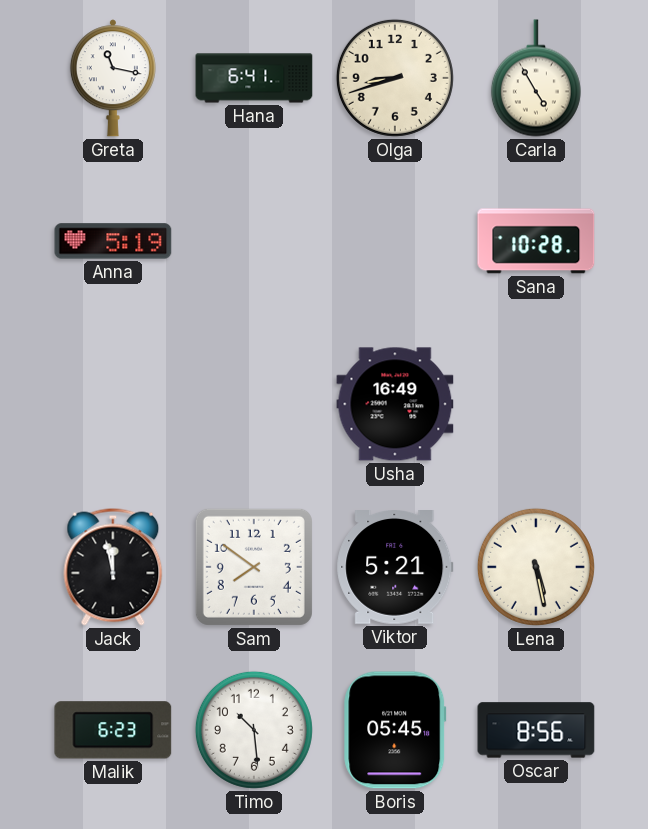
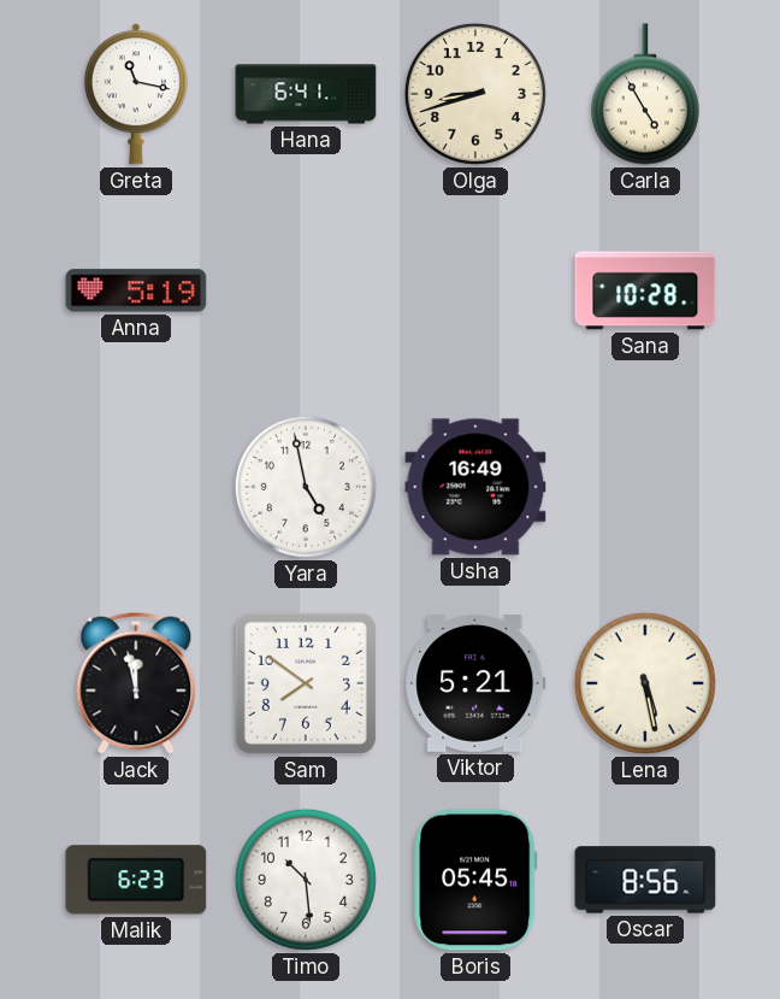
Yara: none -> 4:58
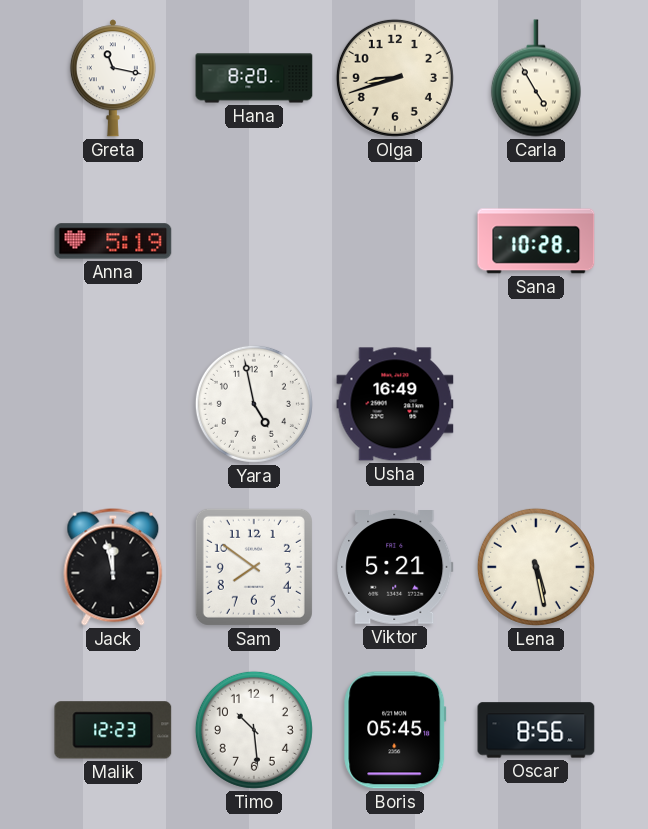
Hana: 6:41 -> 8:20
Malik: 6:23 -> 12:23
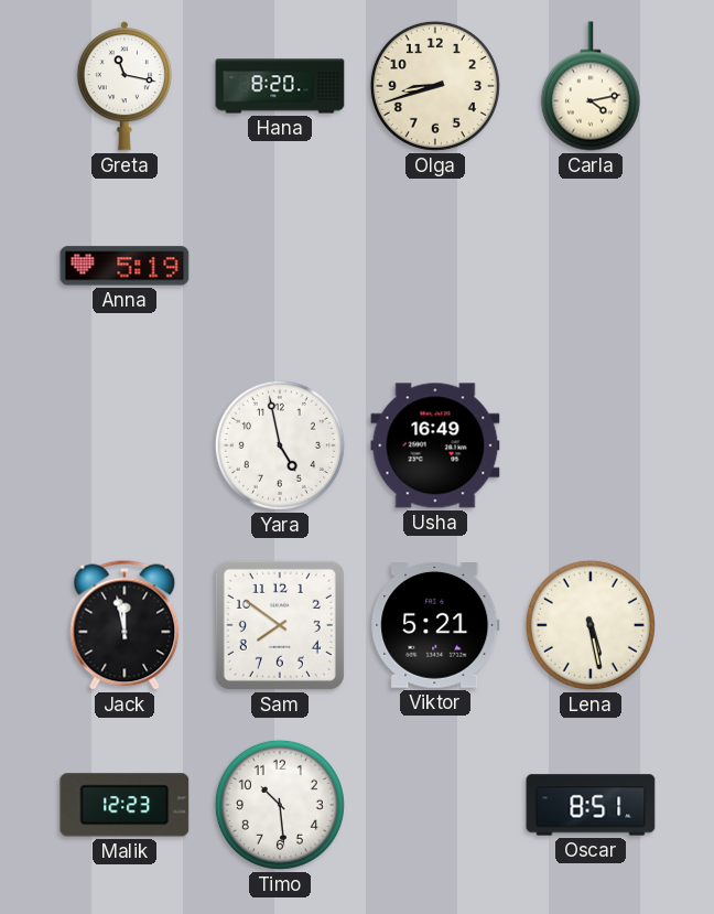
Carla: 4:55 -> 4:13
Sana: 10:28 -> none
Boris: 05:45 -> none
Oscar: 8:56 -> 8:51
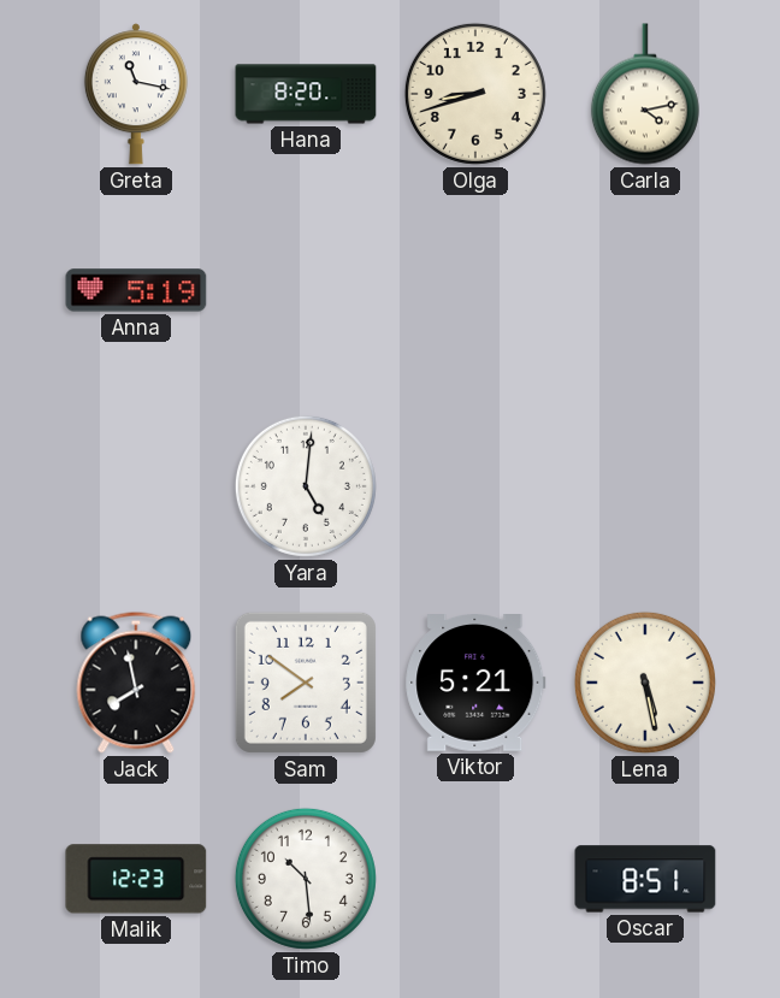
Yara: 4:58 -> 5:01
Usha: 16:49 -> none
Jack: 11:58 -> 7:58
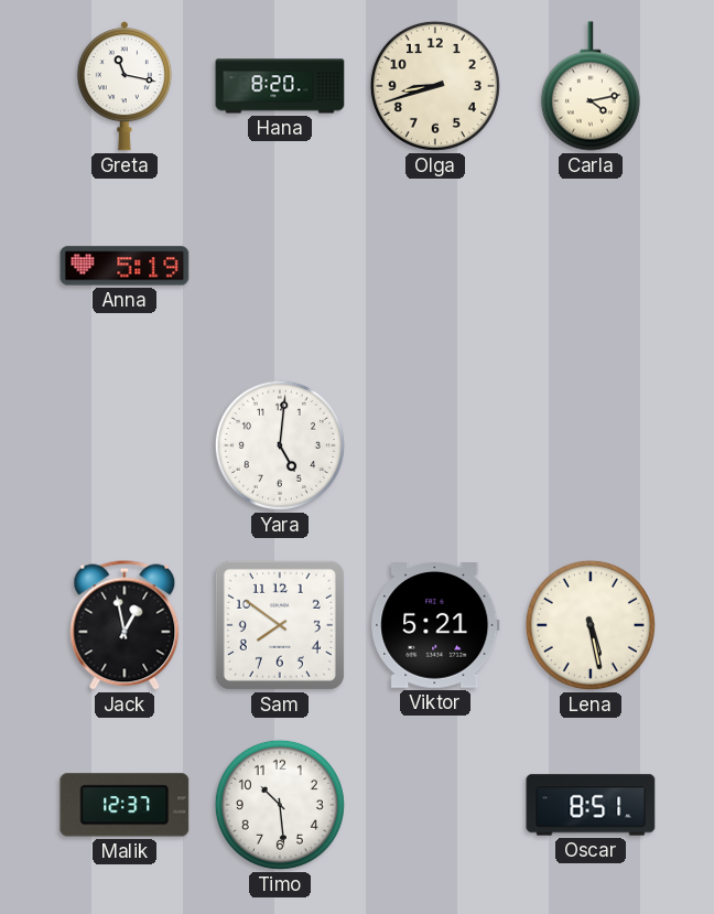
Jack: 7:58 -> 12:58
Malik: 12:23 -> 12:37
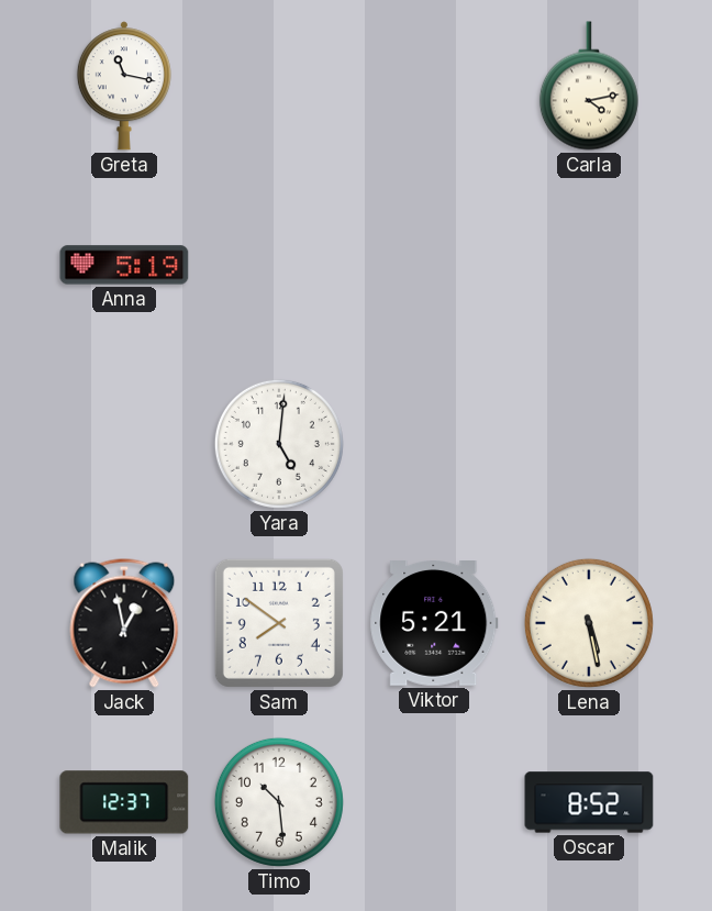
Hana: 8:20 -> none
Olga: 8:42 -> none
Oscar: 8:51 -> 8:52
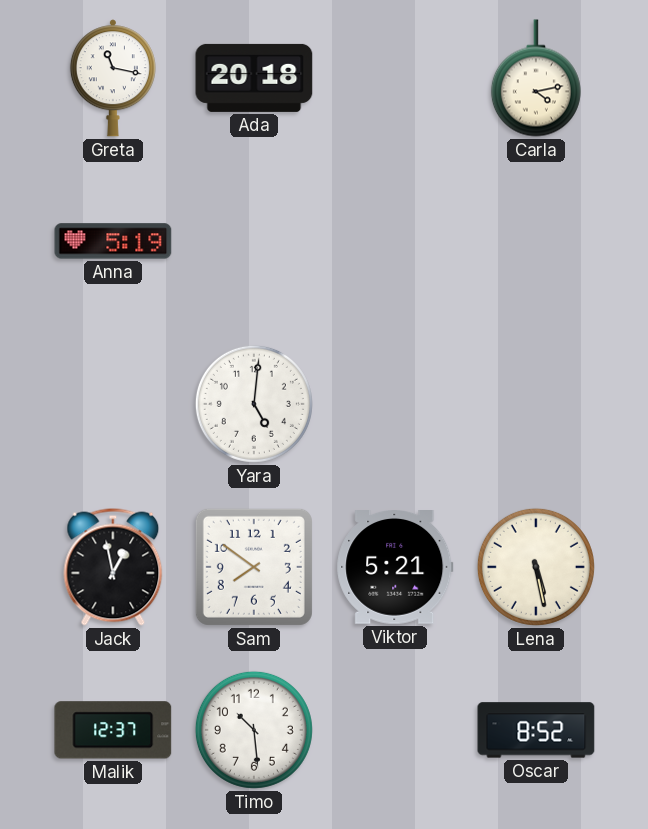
Ada: none -> 20:18
